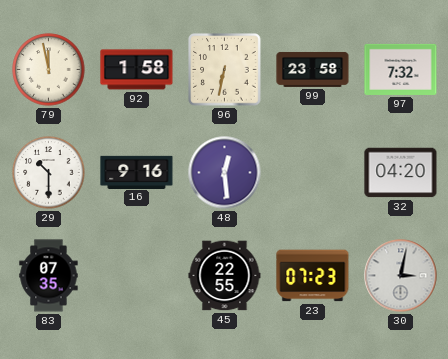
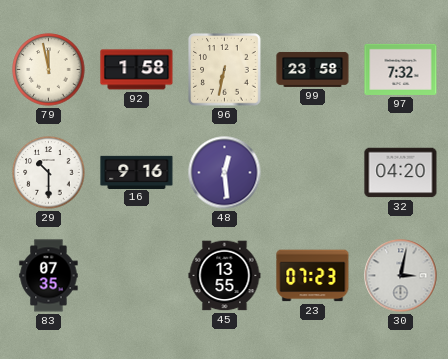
45: 22:55 -> 13:55
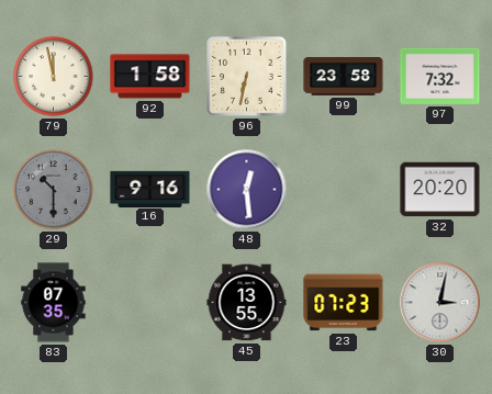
29 dial: white -> grey
32: 04:20 -> 20:20
